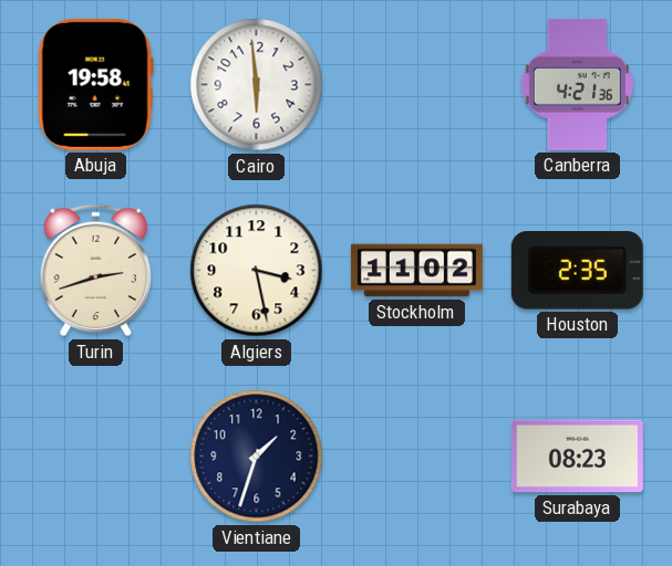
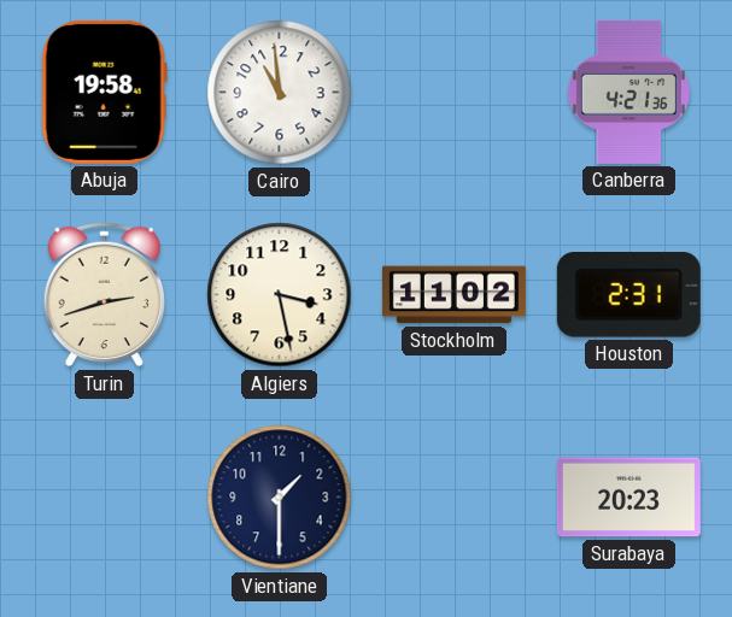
Cairo: 5:59 -> 10:59
Houston: 2:35 -> 2:31
Vientiane: 1:33 -> 1:30
Surabaya: 08:23 -> 20:23
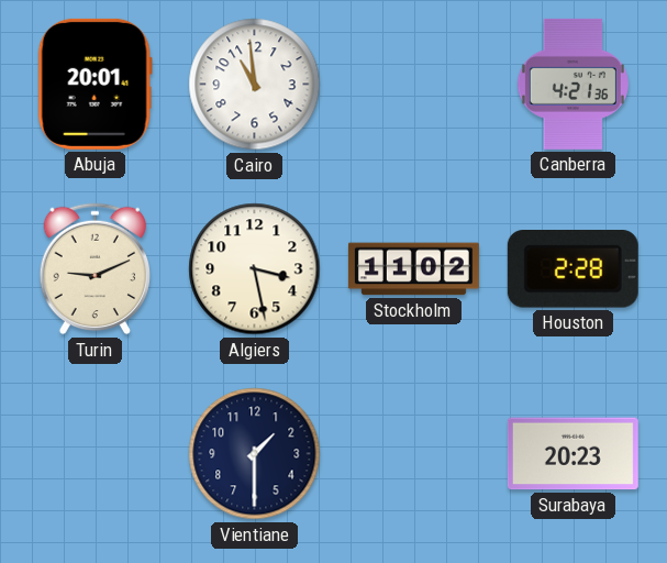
Abuja: 19:58 -> 20:01
Turin: 2:42 -> 9:11
Houston: 2:31 -> 2:28
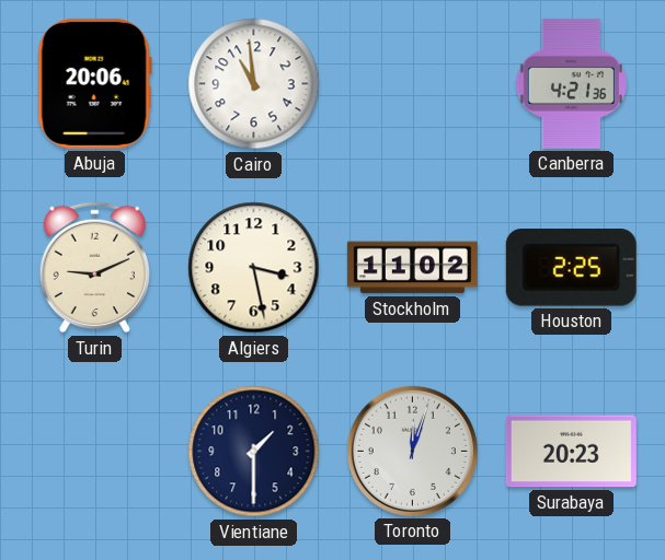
Abuja: 20:01 -> 20:06
Houston: 2:28 -> 2:25
Toronto: none -> 12:03
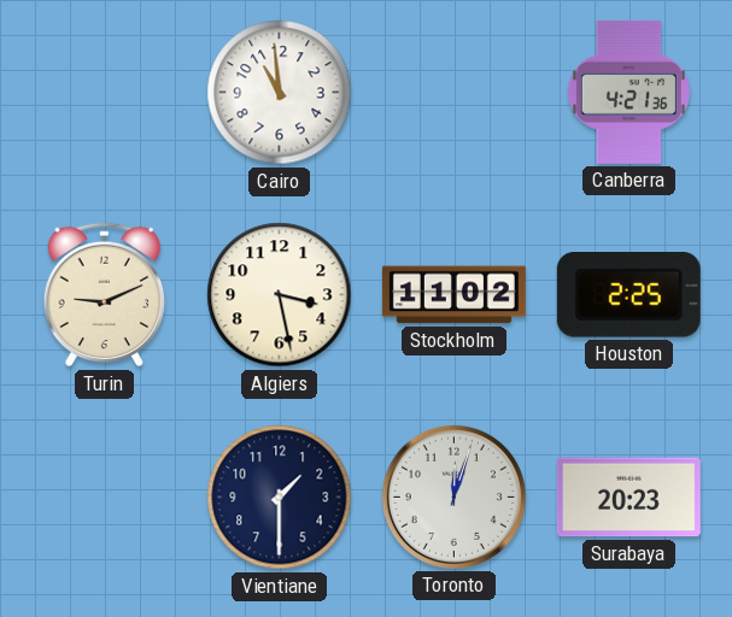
Abuja: 20:06 -> none
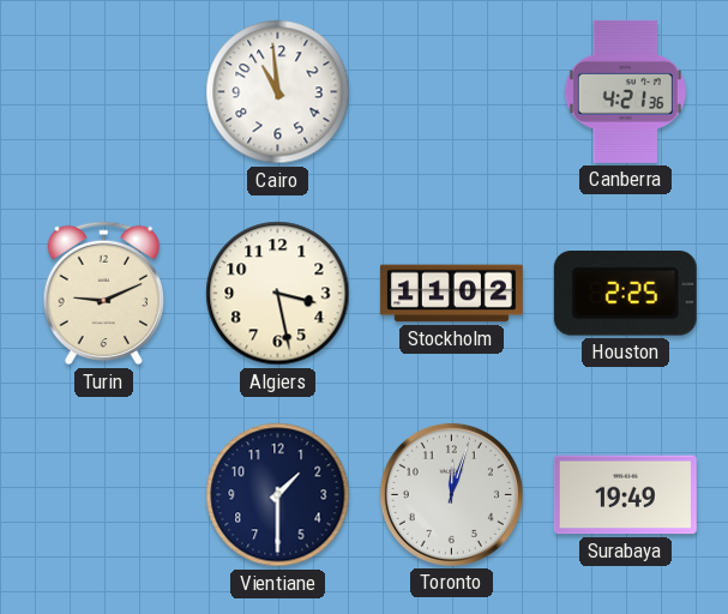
Surabaya: 20:23 -> 19:49
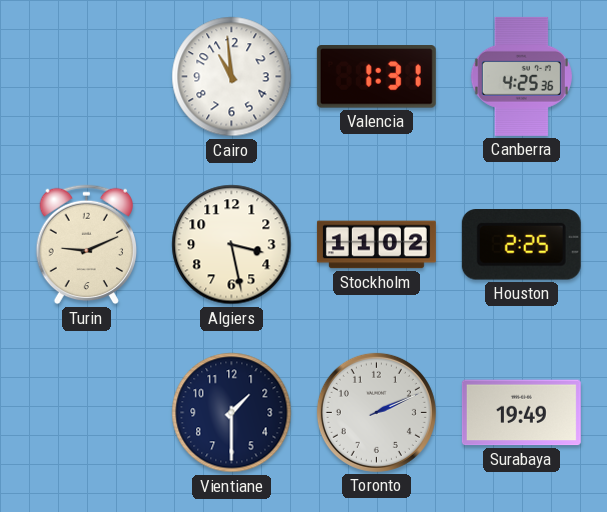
Valencia: none -> 1:31
Canberra: 4:21 -> 4:25
Toronto: 12:03 -> 2:11
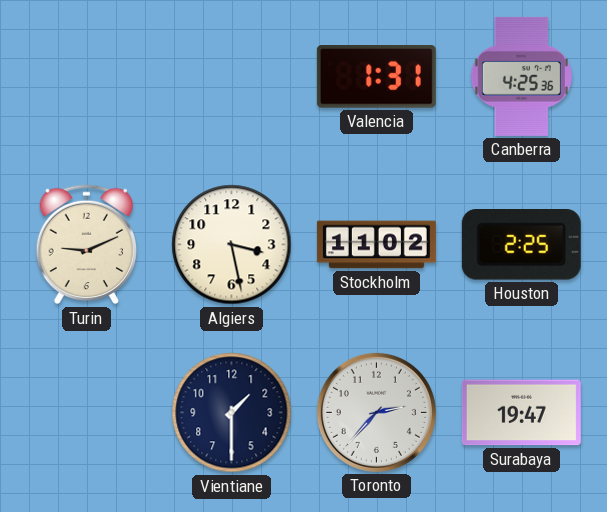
Cairo: 10:59 -> none
Toronto: 2:11 -> 2:37
Surabaya: 19:49 -> 19:47
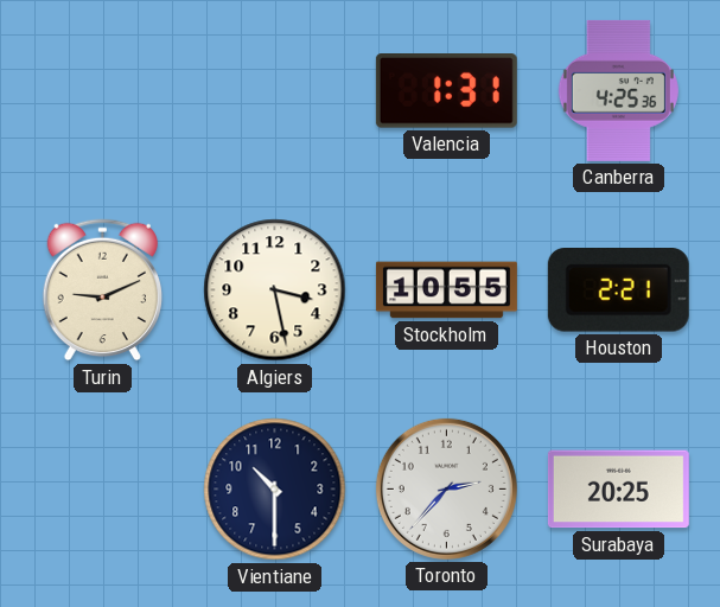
Stockholm: 11:02 -> 10:55
Houston: 2:25 -> 2:21
Vientiane: 1:30 -> 10:30
Surabaya: 19:47 -> 20:25
